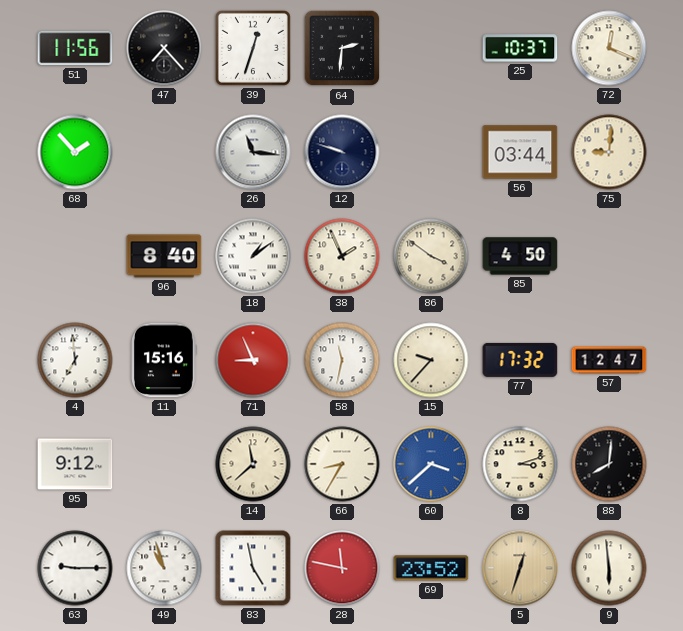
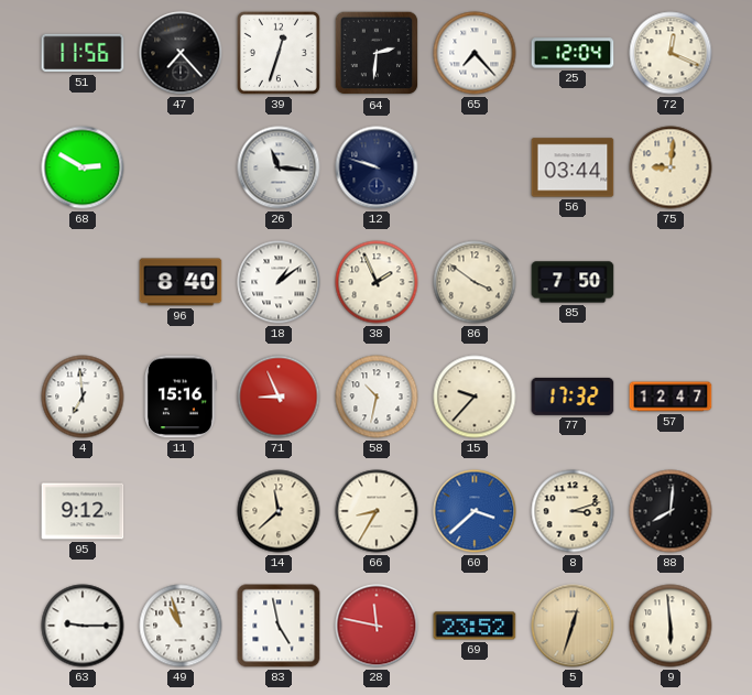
65: none -> 7:23
25: 10:37 -> 12:04
68: 1:53 -> 2:50
85: 4:50 -> 7:50
58: 11:32 -> 10:32
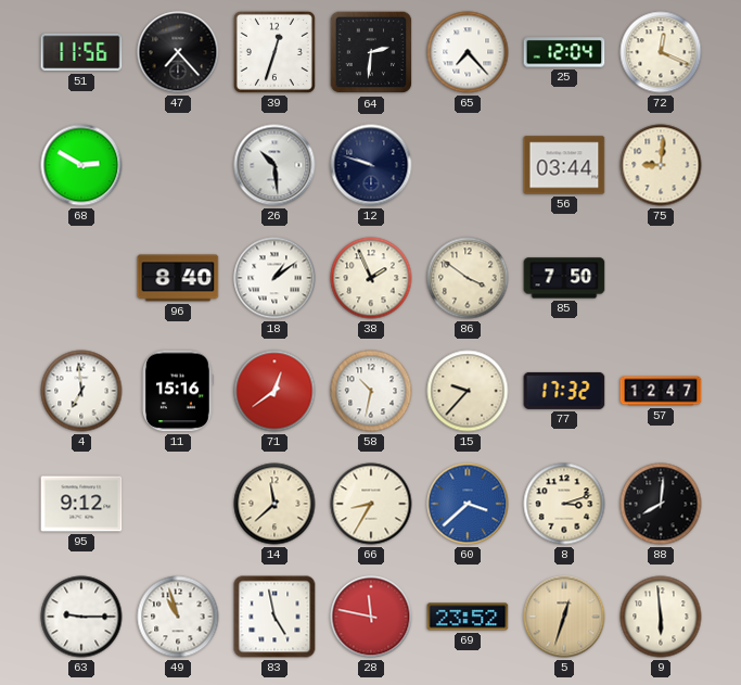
26: 11:16 -> 10:29
71: 8:56 -> 12:39
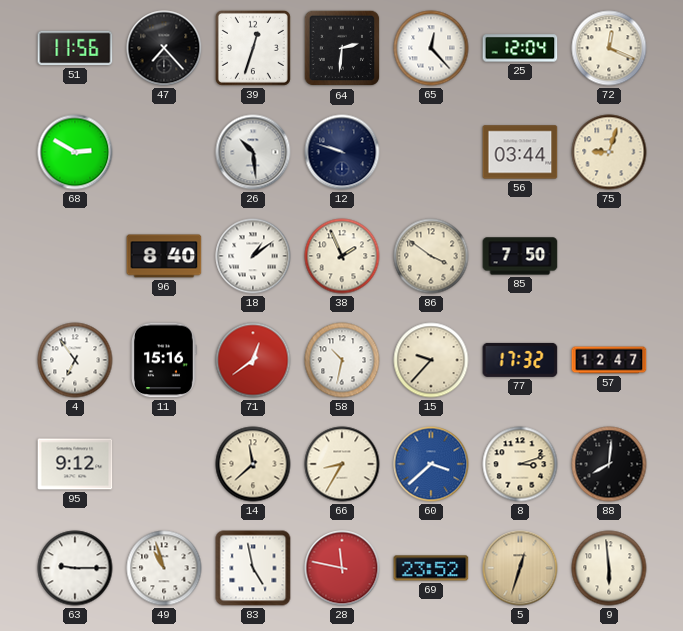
65: 7:23 -> 12:23
75: 9:01 -> 9:03
4: 6:59 -> 6:54
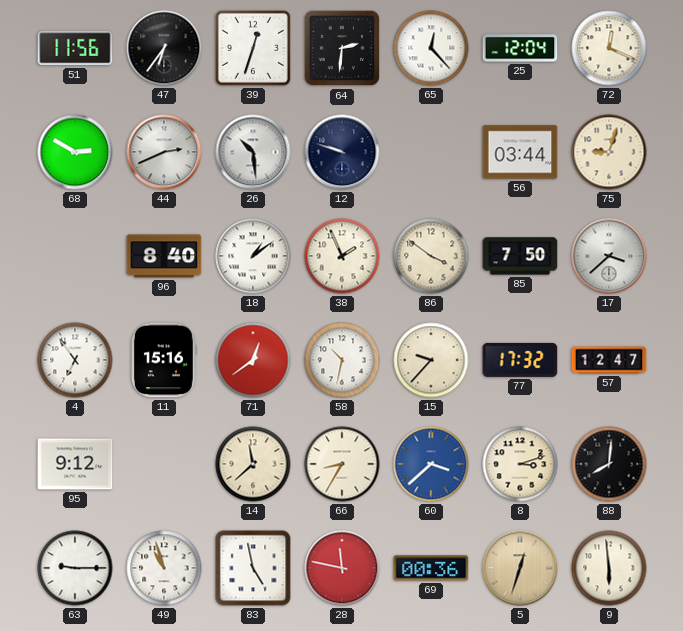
47: 7:23 -> 6:36
44: none -> 2:41
17: none -> 3:38
69: 23:52 -> 00:36
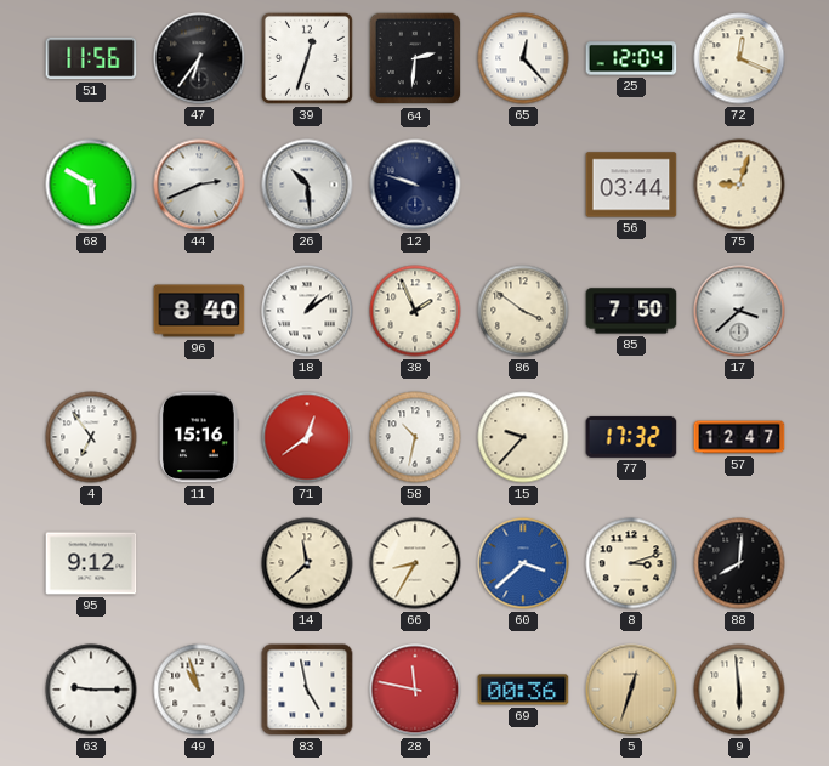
68: 2:50 -> 5:50
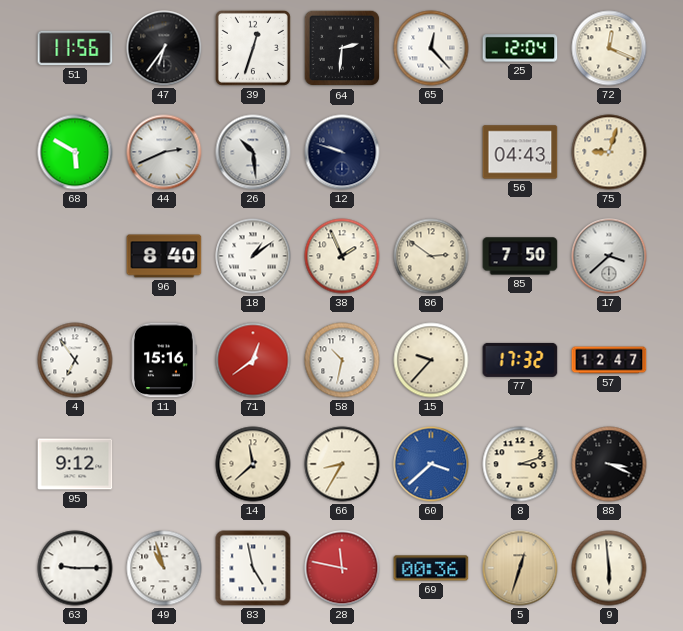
56: 03:44 -> 04:43
86: 3:51 -> 2:51
88: 8:01 -> 3:19
